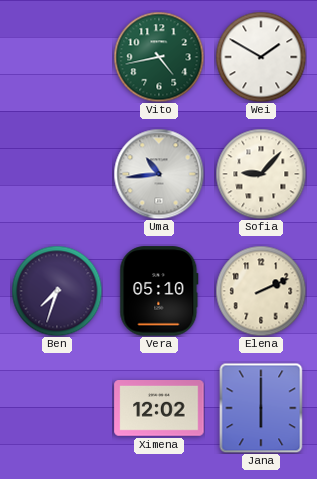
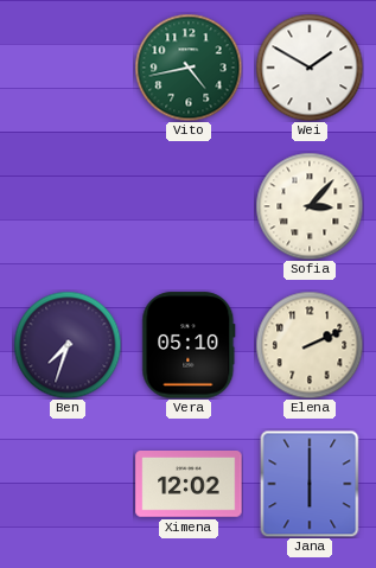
Uma: 10:44 -> none
Sofia: 9:07 -> 3:07
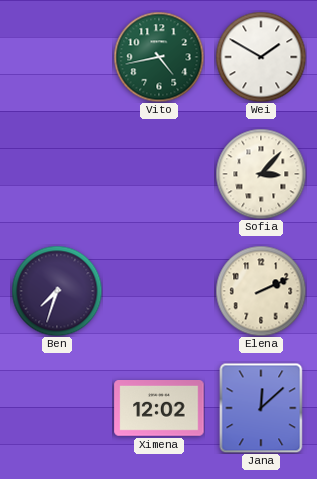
Vera: 05:10 -> none
Jana: 6:00 -> 12:08
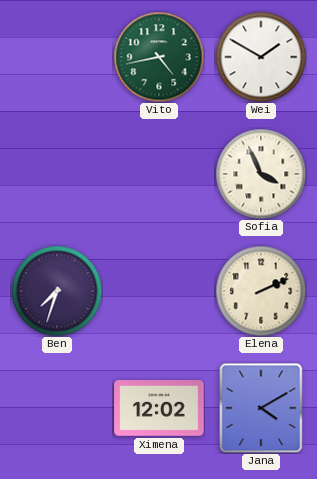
Sofia: 3:07 -> 3:56
Jana: 12:08 -> 4:10
